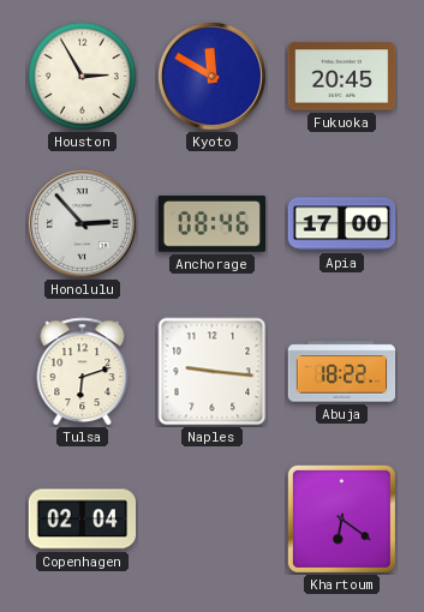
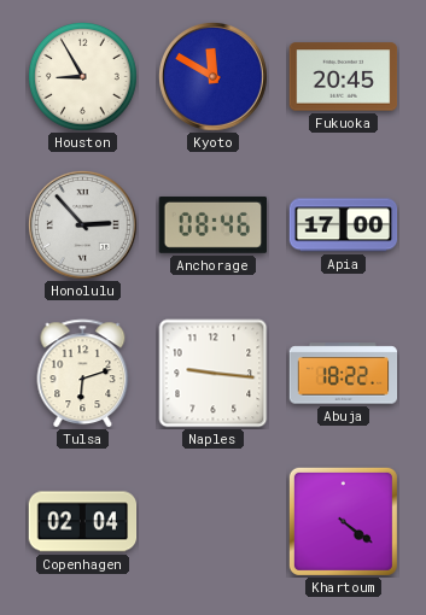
Houston: 2:55 -> 8:55
Khartoum: 6:21 -> 4:21
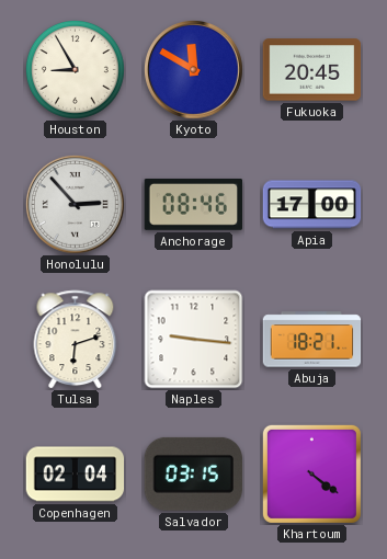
Abuja: 18:22 -> 18:21
Salvador: none -> 03:15
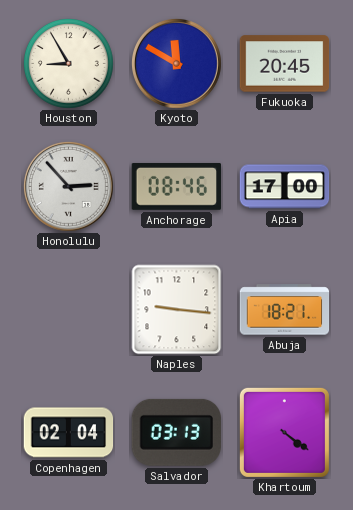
Tulsa: 6:12 -> none
Salvador: 03:15 -> 03:13
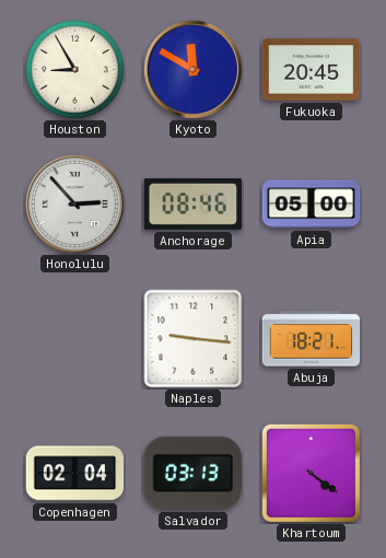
Apia: 17:00 -> 05:00
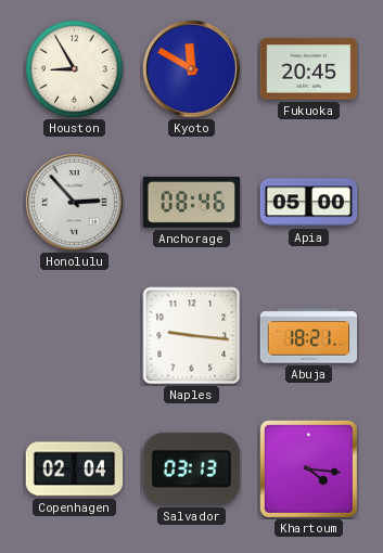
Khartoum: 4:21 -> 4:16
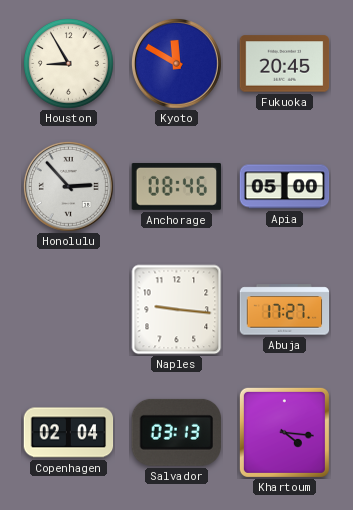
Abuja: 18:21 -> 17:27
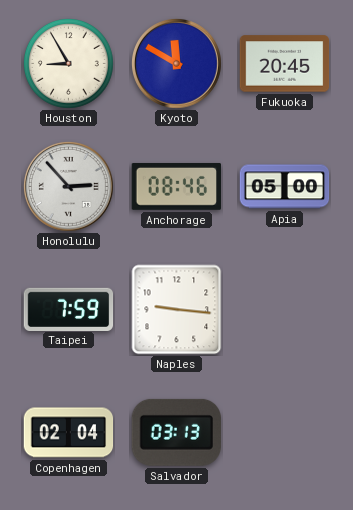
Taipei: none -> 7:59
Abuja: 17:27 -> none
Khartoum: 4:16 -> none
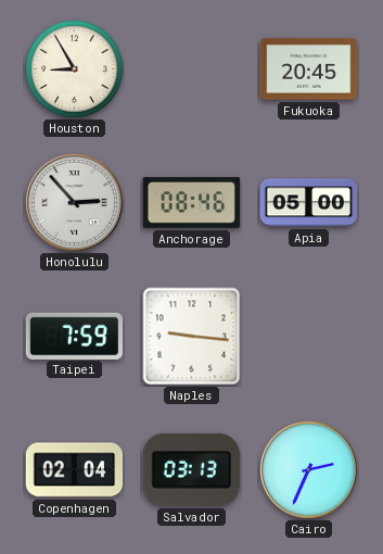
Kyoto: 11:50 -> none
Cairo: none -> 2:34
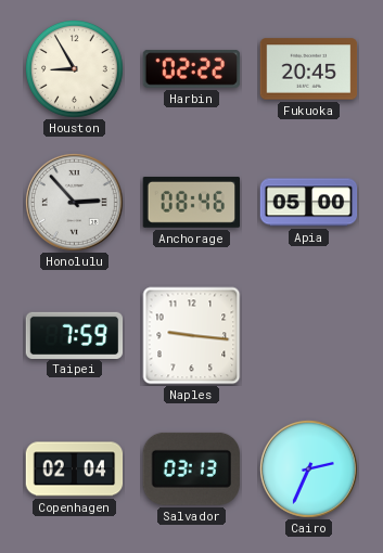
Harbin: none -> 02:22
